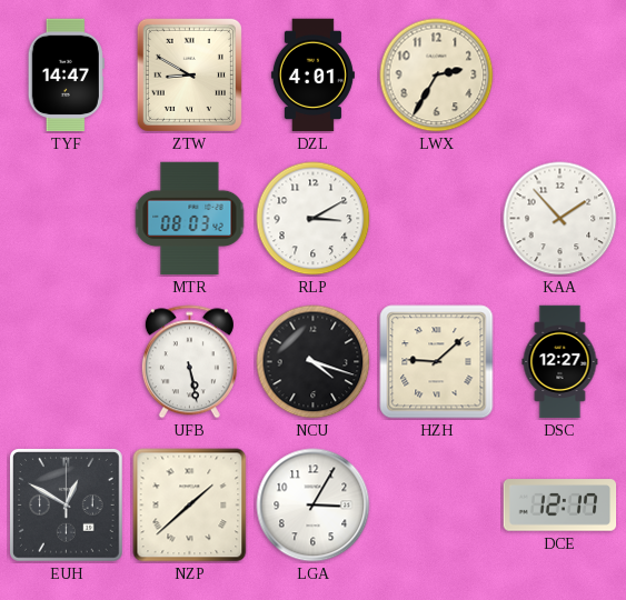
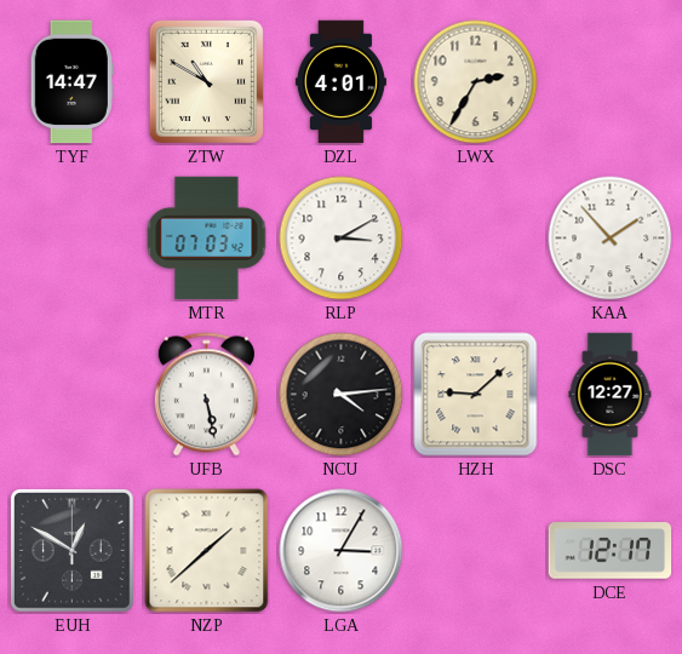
ZTW: 8:50 -> 10:50
MTR: 08:03 -> 07:03
NCU: 4:18 -> 4:14
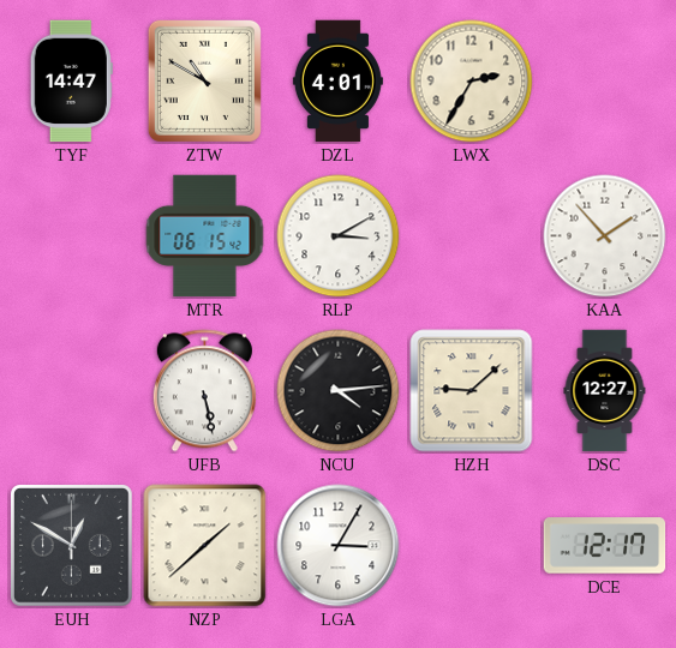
MTR: 07:03 -> 06:15
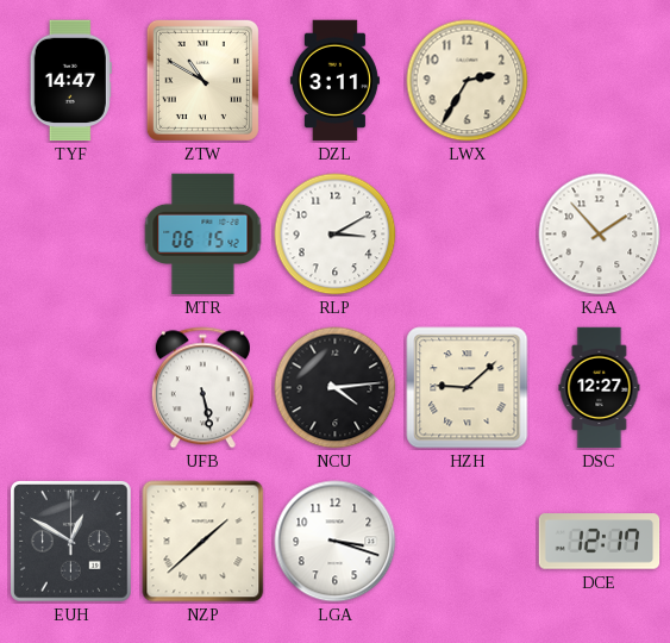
DZL: 4:01 -> 3:11
LGA: 3:05 -> 3:18
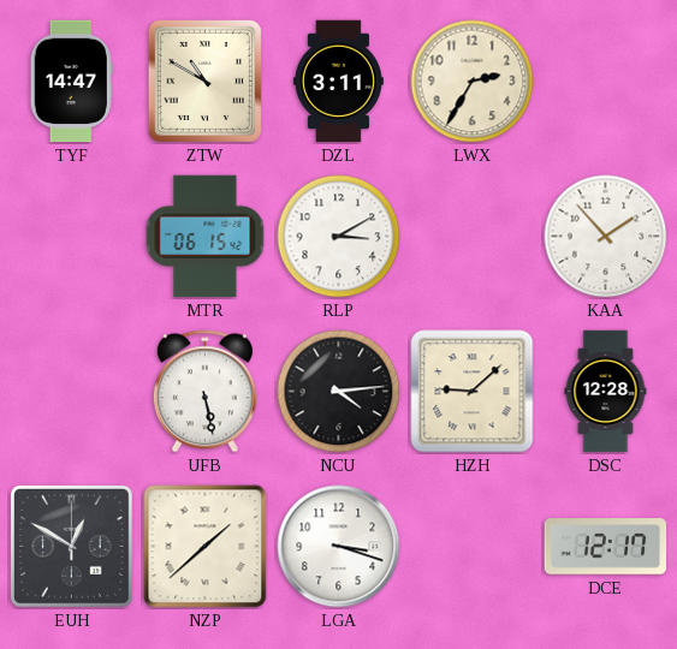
DSC: 12:27 -> 12:28
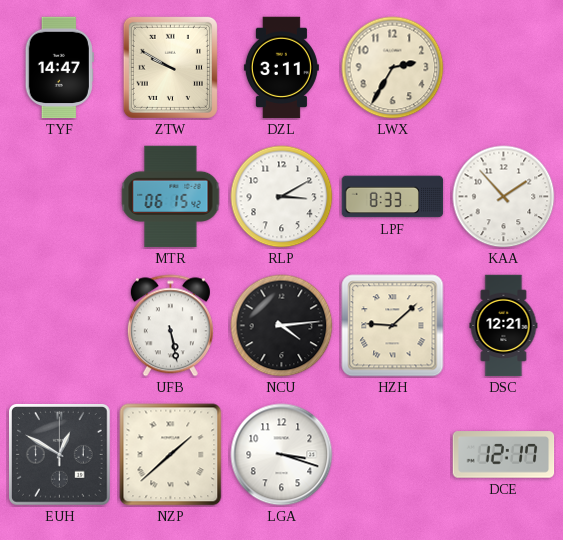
ZTW: 10:50 -> 9:50
LPF: none -> 8:33
DSC: 12:28 -> 12:21
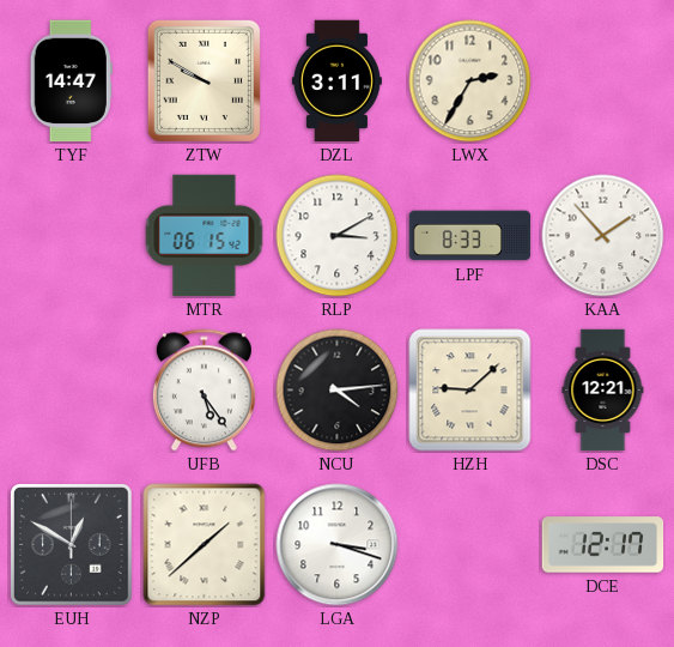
UFB: 5:28 -> 5:24
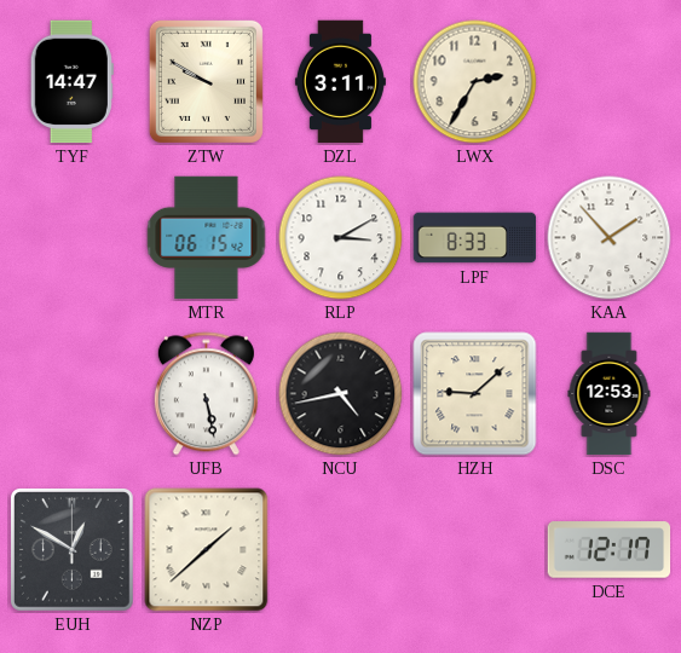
UFB: 5:24 -> 5:28
NCU: 4:14 -> 4:43
DSC: 12:21 -> 12:53
LGA: 3:18 -> none
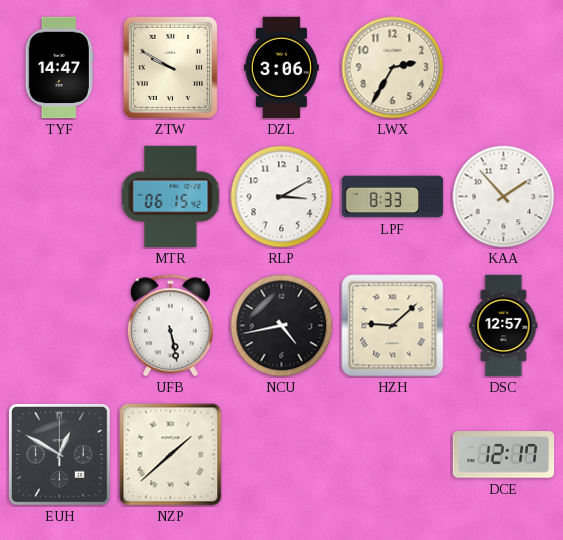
DZL: 3:11 -> 3:06
DSC: 12:53 -> 12:57
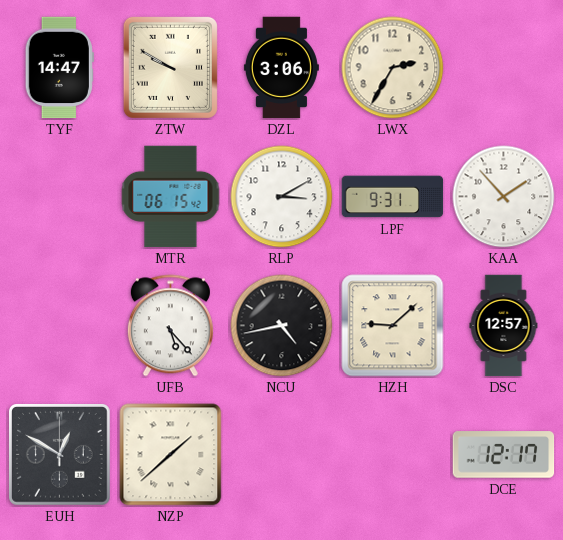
LPF: 8:33 -> 9:31
UFB: 5:28 -> 5:23
